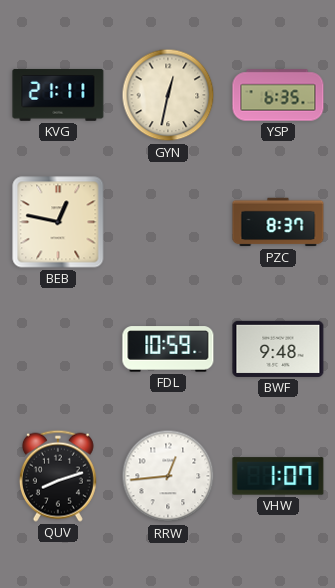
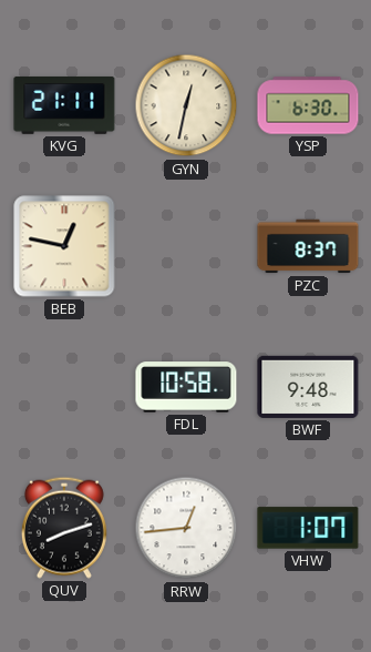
YSP: 6:35 -> 6:30
FDL: 10:59 -> 10:58
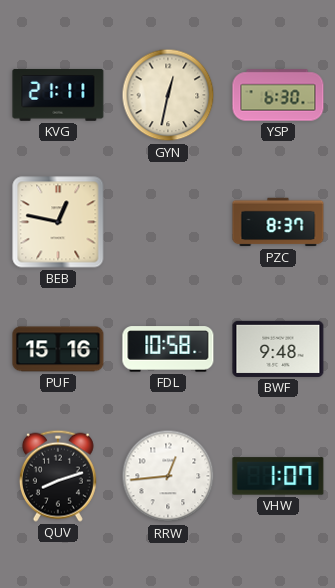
PUF: none -> 15:16
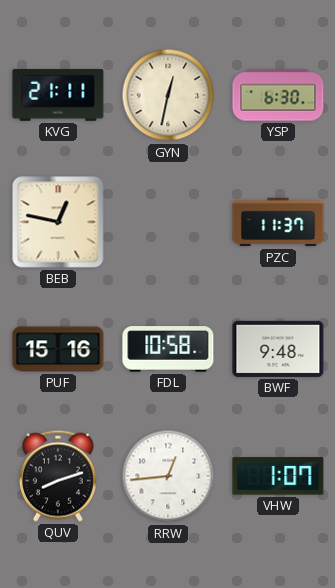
PZC: 8:37 -> 11:37
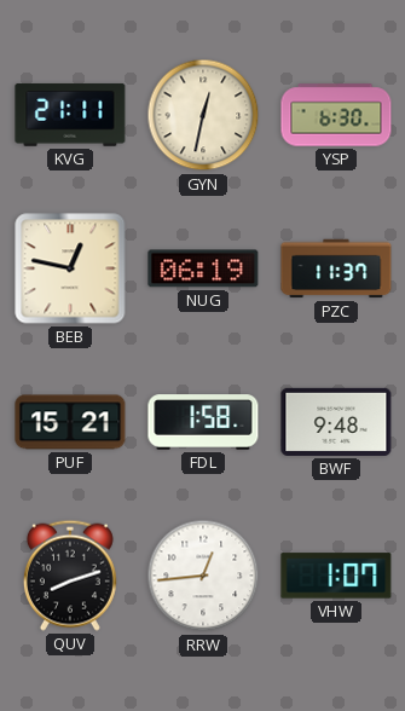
NUG: none -> 06:19
PUF: 15:16 -> 15:21
FDL: 10:58 -> 1:58
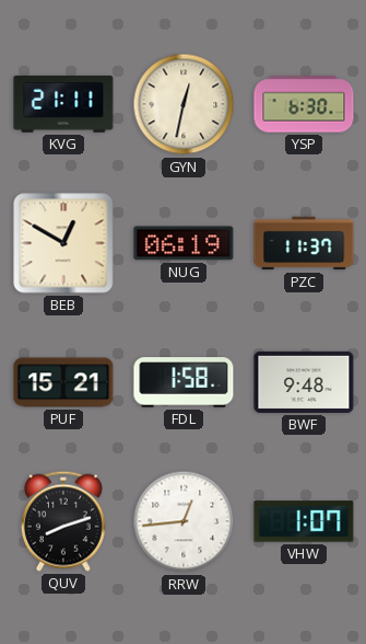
BEB: 12:47 -> 12:50
